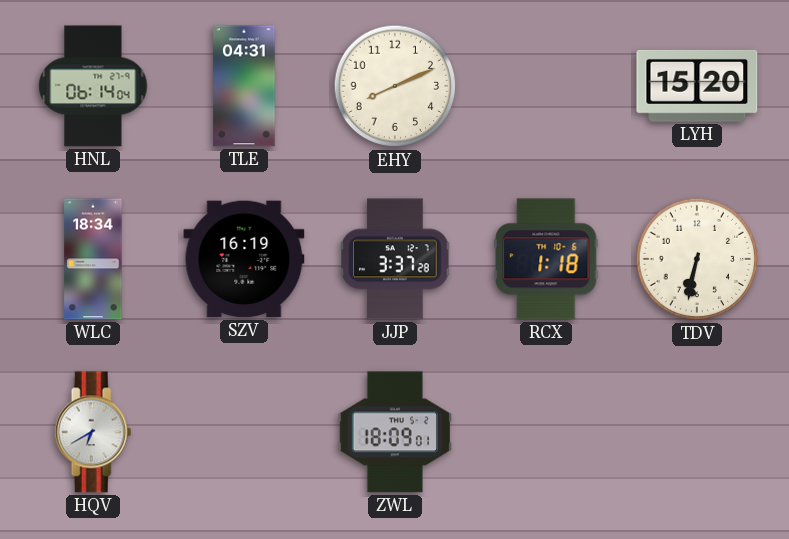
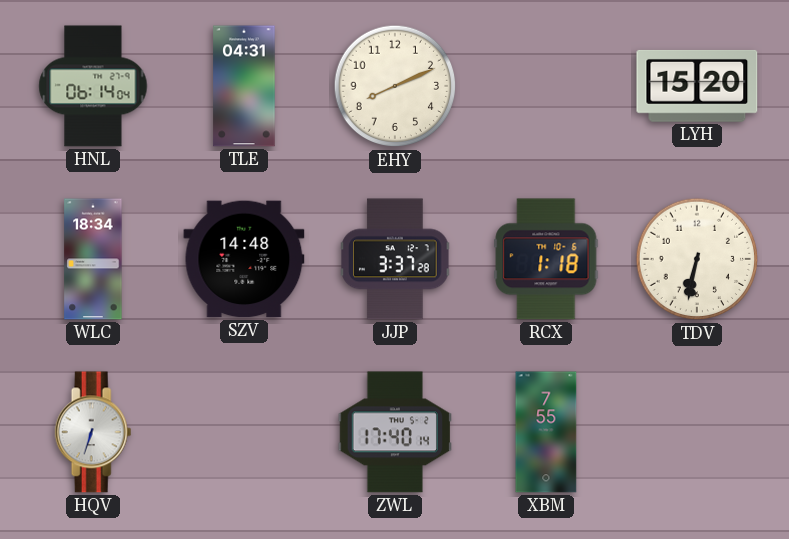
SZV: 16:19 -> 14:48
HQV: 6:40 -> 6:33
ZWL: 18:09 -> 17:40
XBM: none -> 7:55
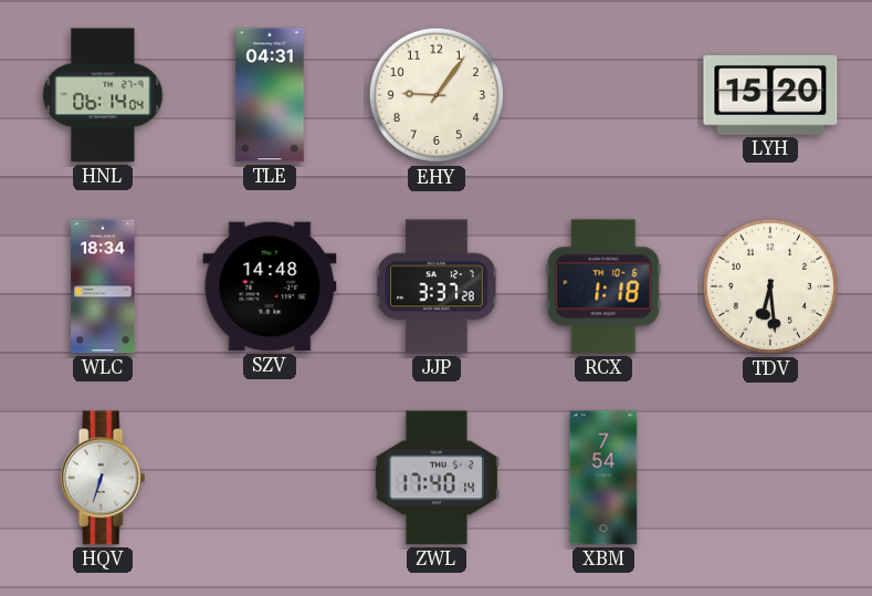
EHY: 8:11 -> 9:06
TDV: 6:32 -> 6:29
XBM: 7:55 -> 7:54
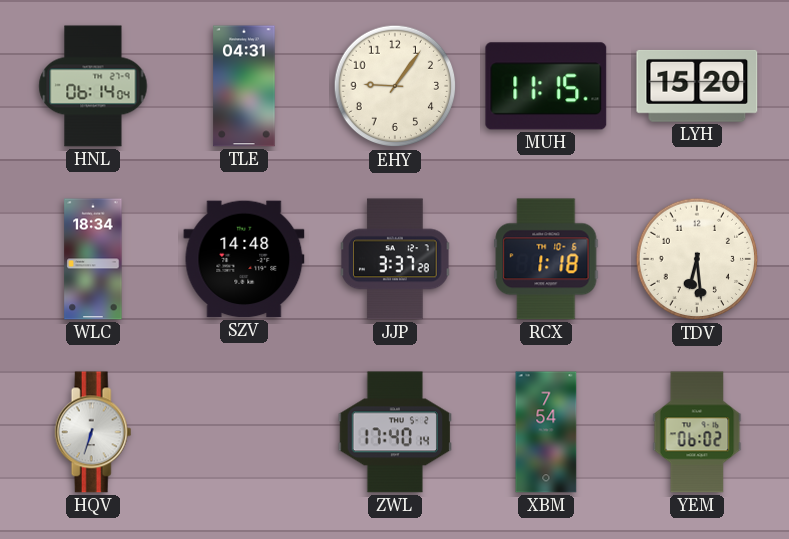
MUH: none -> 11:15
YEM: none -> 06:02
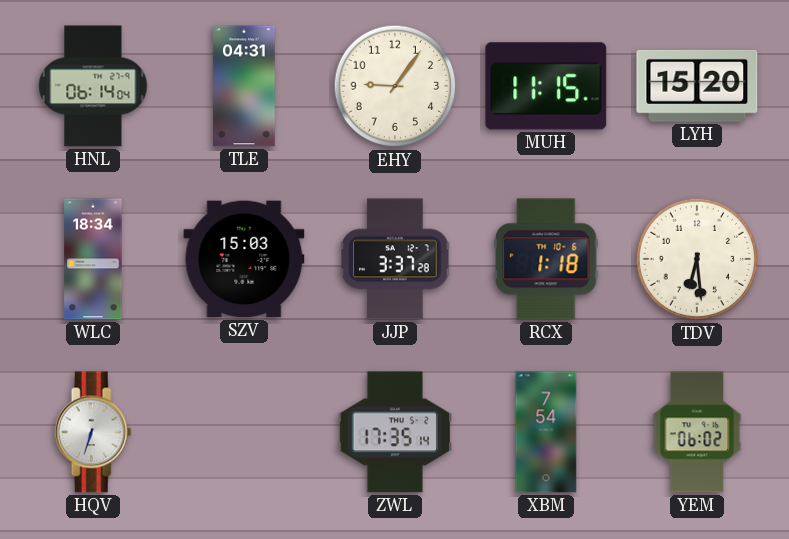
SZV: 14:48 -> 15:03
ZWL: 17:40 -> 17:35
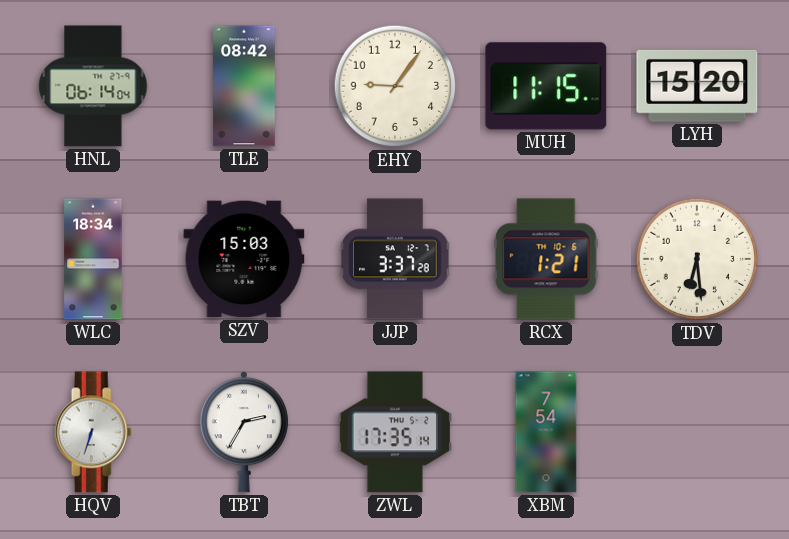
TLE: 04:31 -> 08:42
RCX: 1:18 -> 1:21
TBT: none -> 2:35
YEM: 06:02 -> none
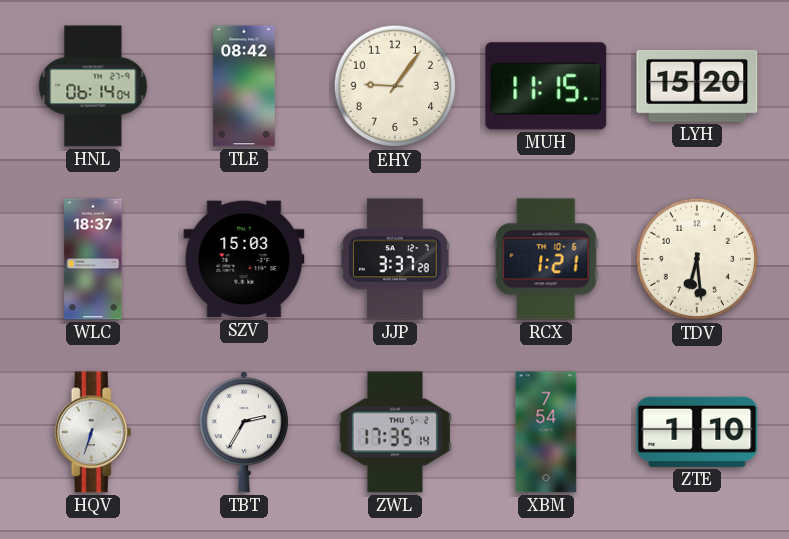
WLC: 18:34 -> 18:37
ZTE: none -> 1:10
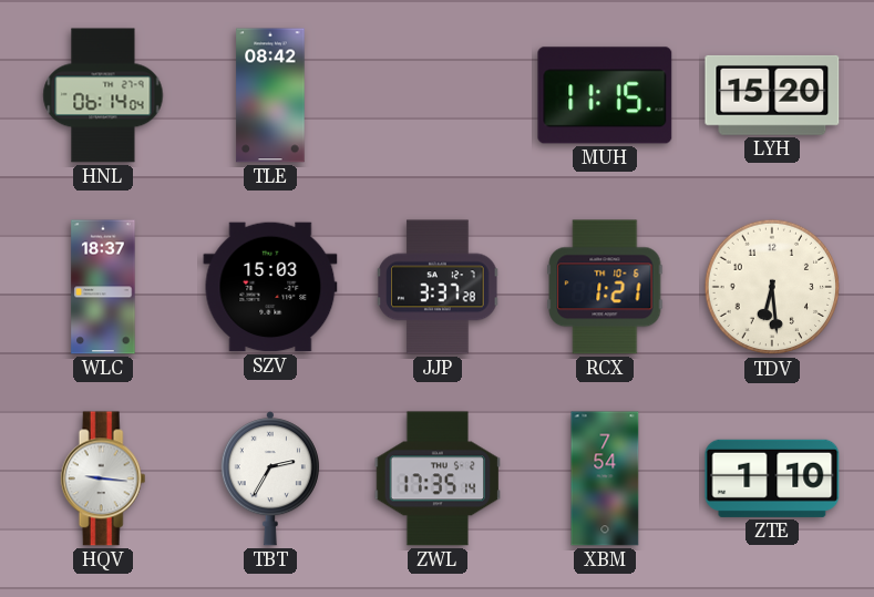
EHY: 9:06 -> none
HQV: 6:33 -> 9:16
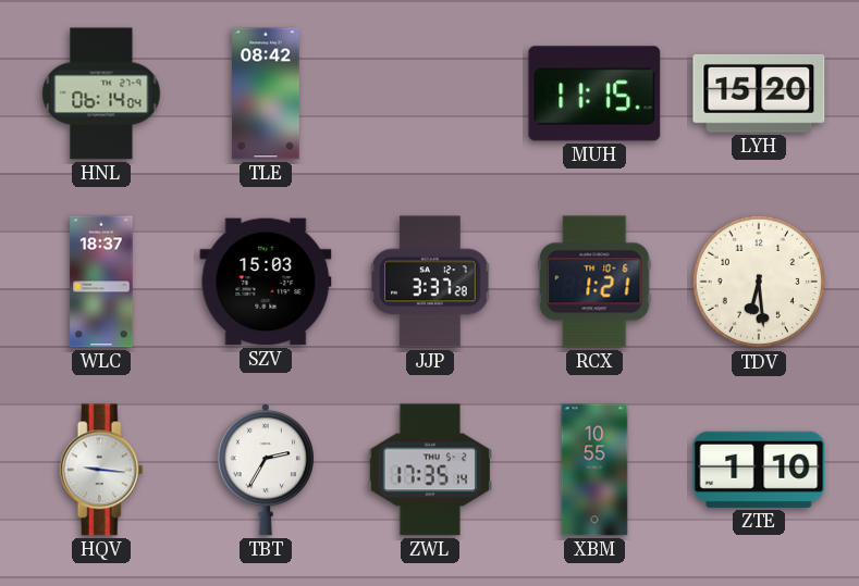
XBM: 7:54 -> 10:55
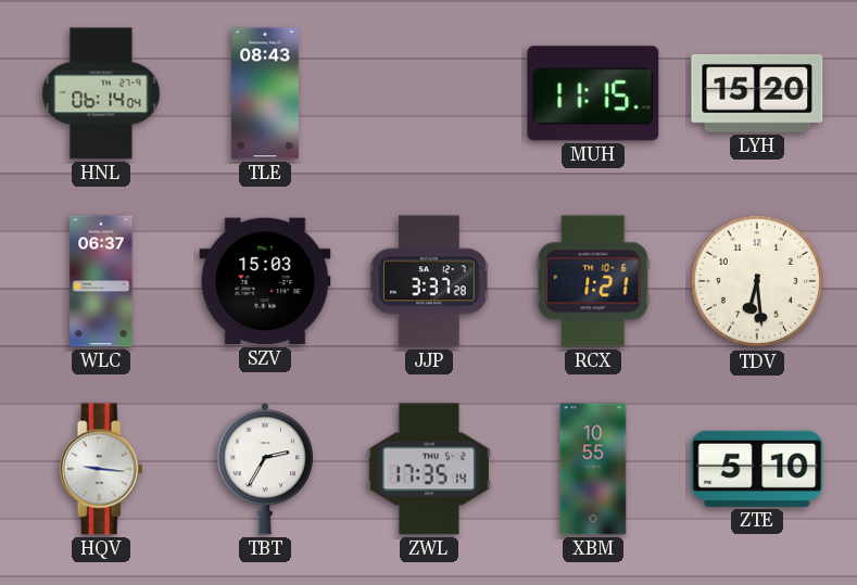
TLE: 08:42 -> 08:43
WLC: 18:37 -> 06:37
ZTE: 1:10 -> 5:10
